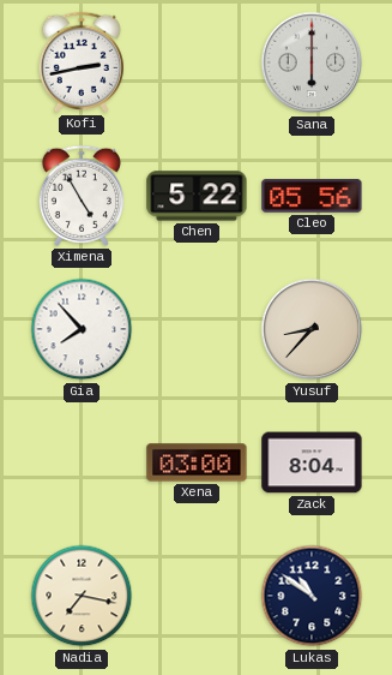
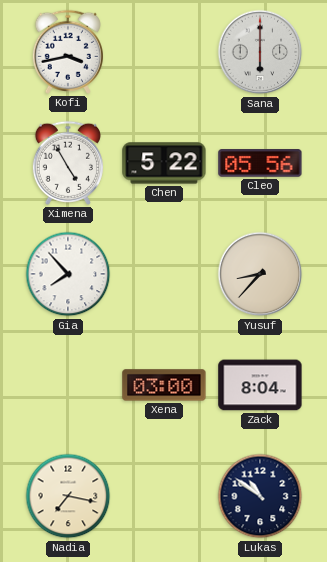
Kofi: 2:43 -> 3:43
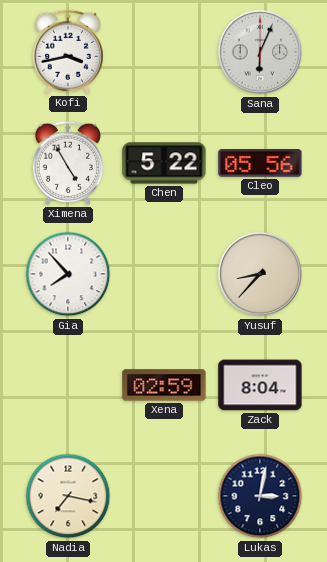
Sana: 6:00 -> 6:04
Xena: 03:00 -> 02:59
Lukas: 10:51 -> 3:02
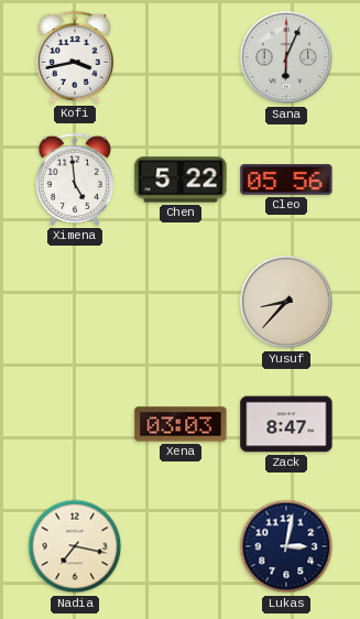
Ximena: 4:55 -> 4:59
Gia: 7:53 -> none
Xena: 02:59 -> 03:03
Zack: 8:04 -> 8:47
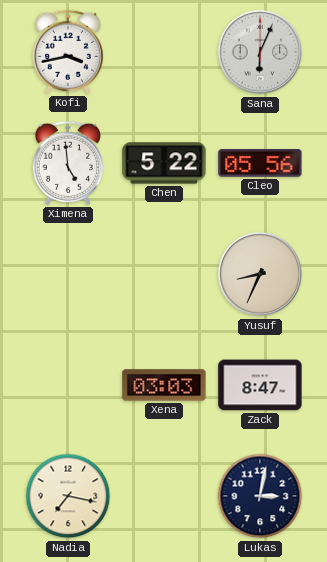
Yusuf: 8:37 -> 8:34
